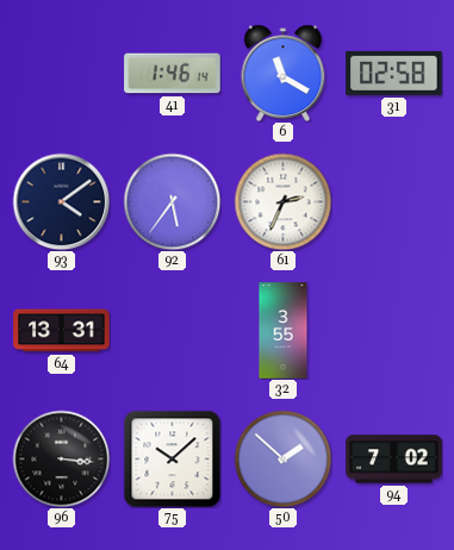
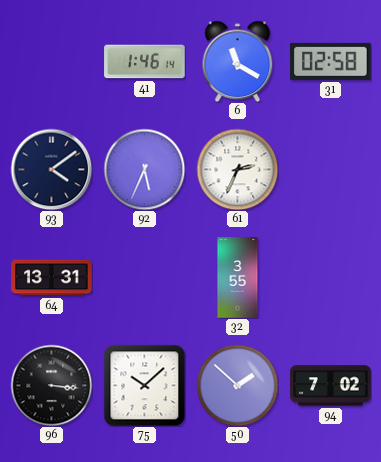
92: 5:36 -> 5:34
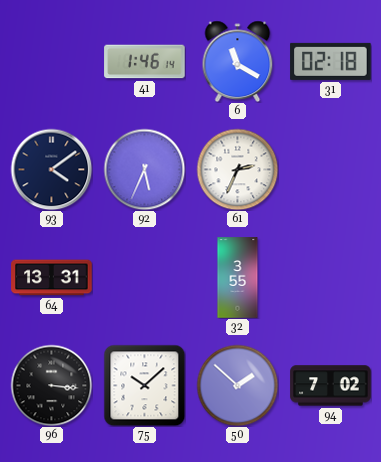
31: 02:58 -> 02:18
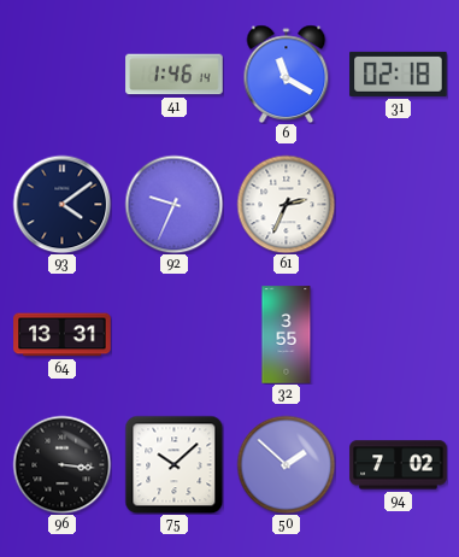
92: 5:34 -> 9:34
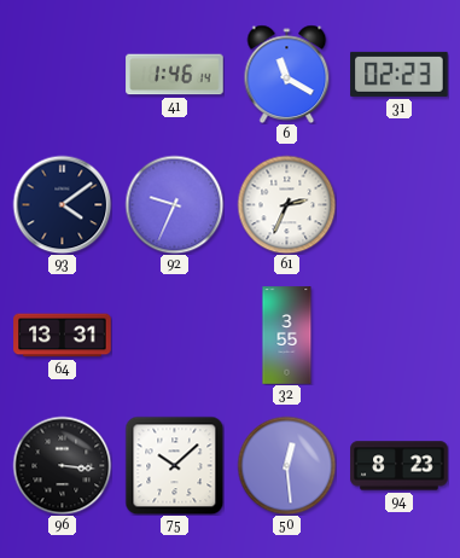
31: 02:18 -> 02:23
50: 1:52 -> 12:29
94: 7:02 -> 8:23
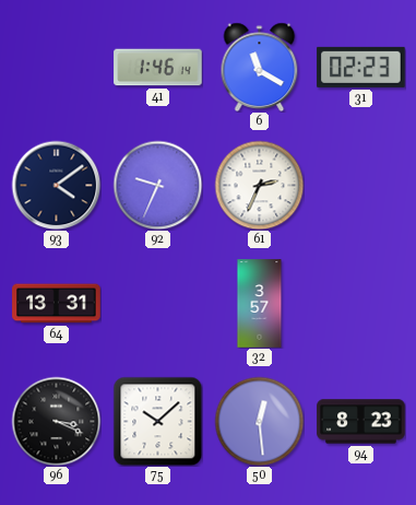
32: 3:55 -> 3:57
96: 3:16 -> 3:19
